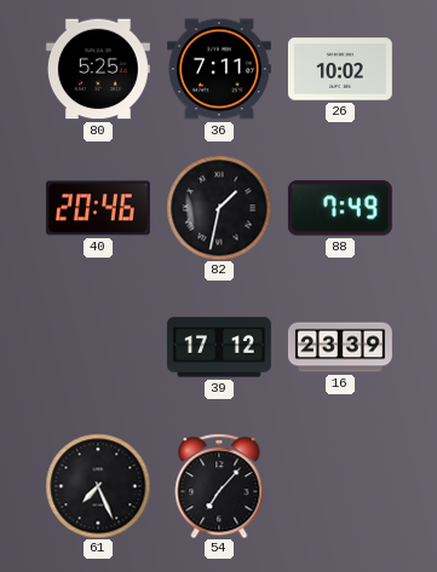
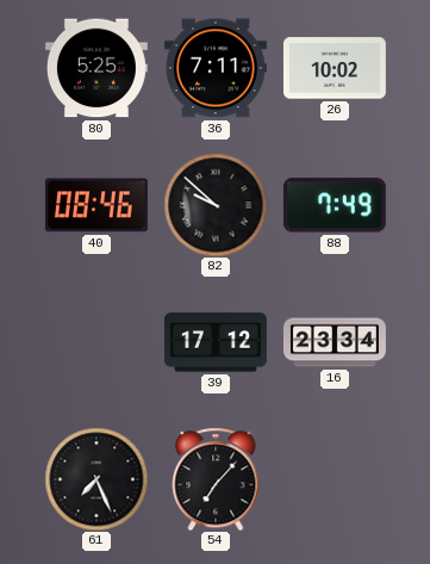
40: 20:46 -> 08:46
82: 1:32 -> 9:52
16: 23:39 -> 23:34
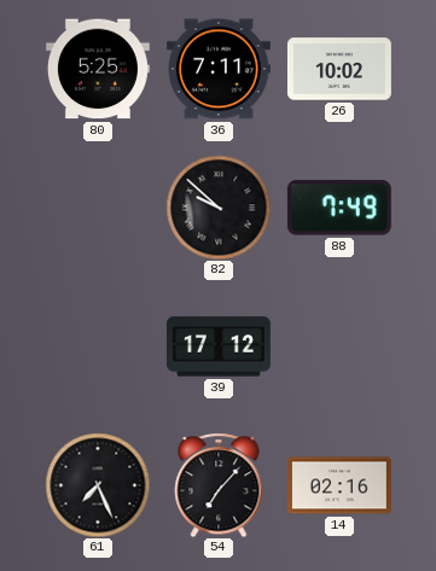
40: 08:46 -> none
16: 23:34 -> none
14: none -> 02:16
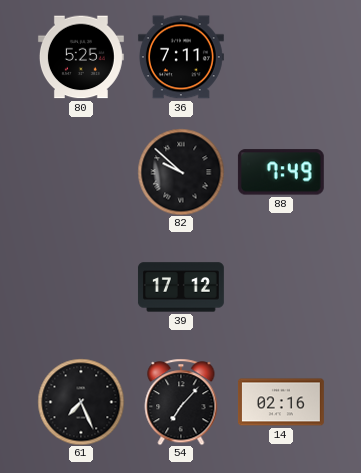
26: 10:02 -> none
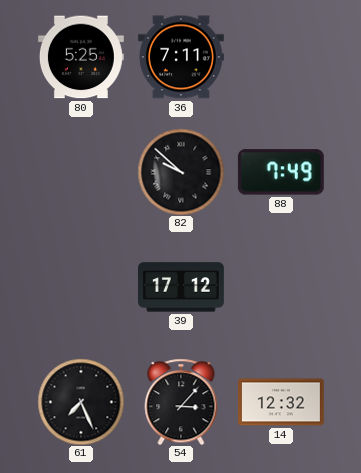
54: 7:07 -> 3:07
14: 02:16 -> 12:32
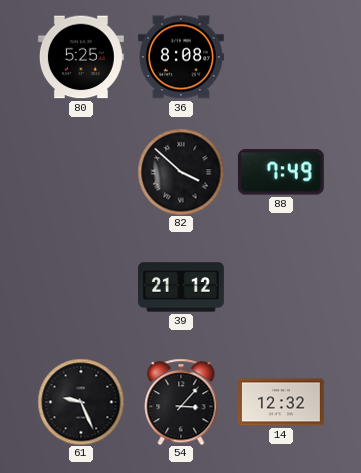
36: 7:11 -> 8:08
82: 9:52 -> 3:52
39: 17:12 -> 21:12
61: 7:26 -> 9:26
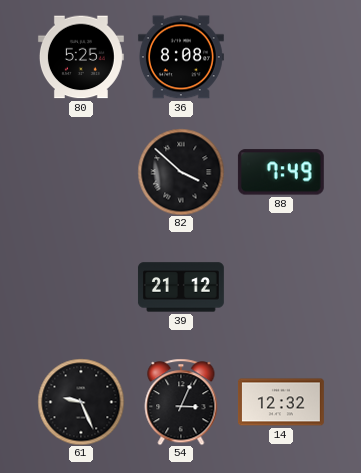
54: 3:07 -> 3:04
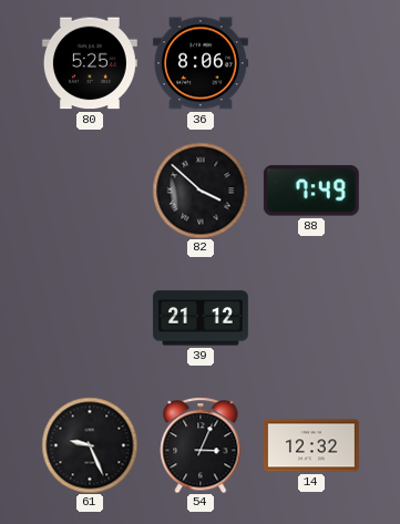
36: 8:08 -> 8:06
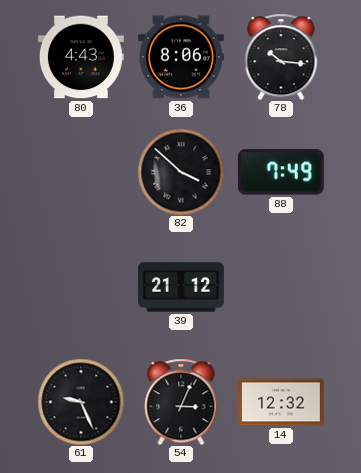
80: 5:25 -> 4:43
78: none -> 10:16
